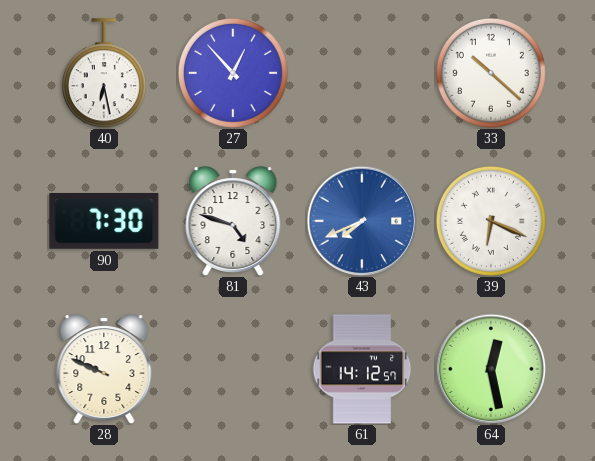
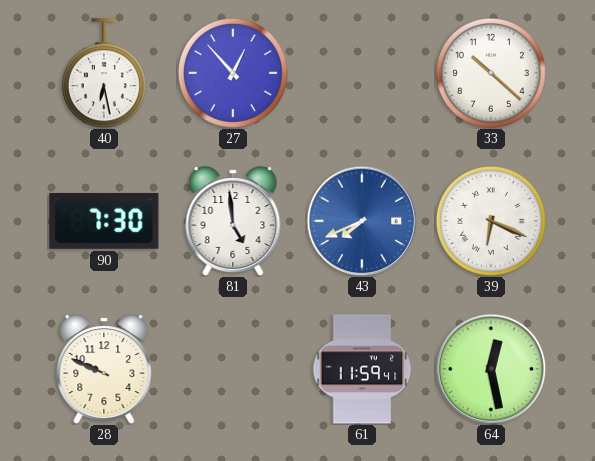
81: 4:48 -> 4:59
61: 14:12 -> 11:59
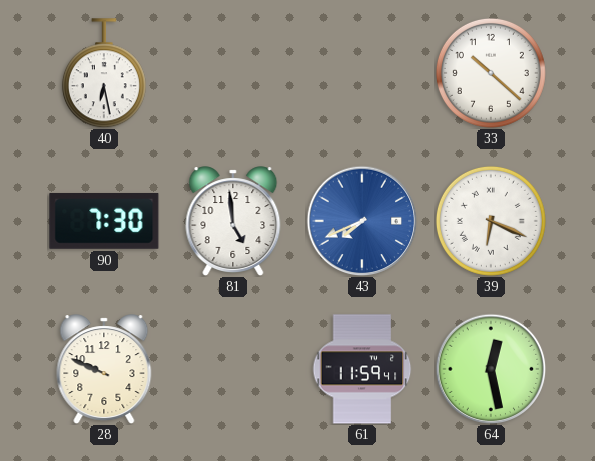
27: 12:53 -> none
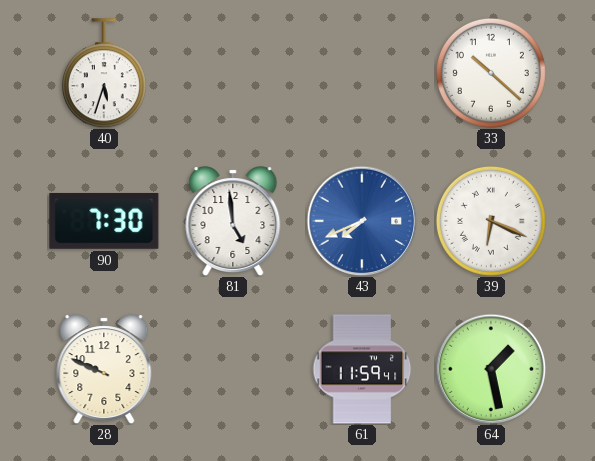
40: 6:28 -> 5:33
64: 12:28 -> 1:28
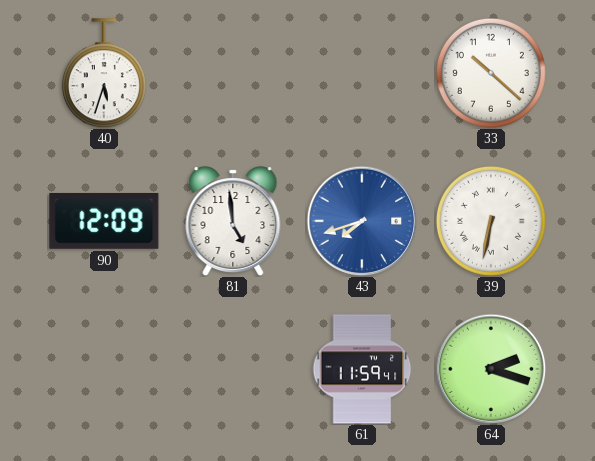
90: 7:30 -> 12:09
43: 7:41 -> 7:42
39: 6:19 -> 6:32
28: 9:49 -> none
64: 1:28 -> 2:18
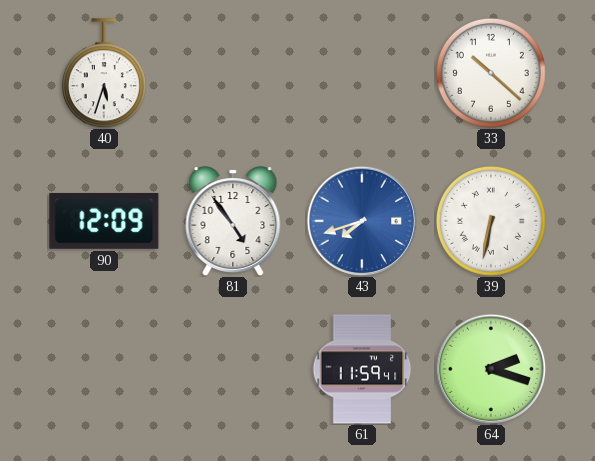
81: 4:59 -> 4:54
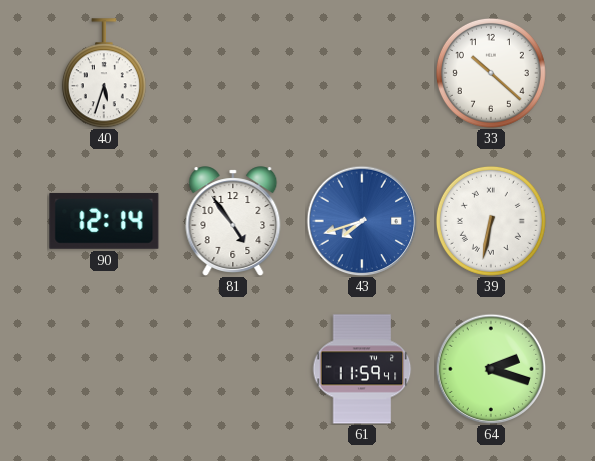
90: 12:09 -> 12:14
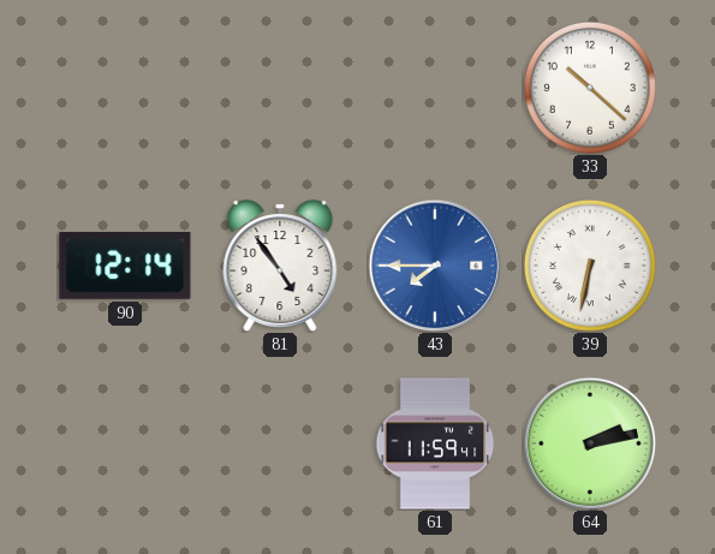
40: 5:33 -> none
43: 7:42 -> 7:45
64: 2:18 -> 2:13
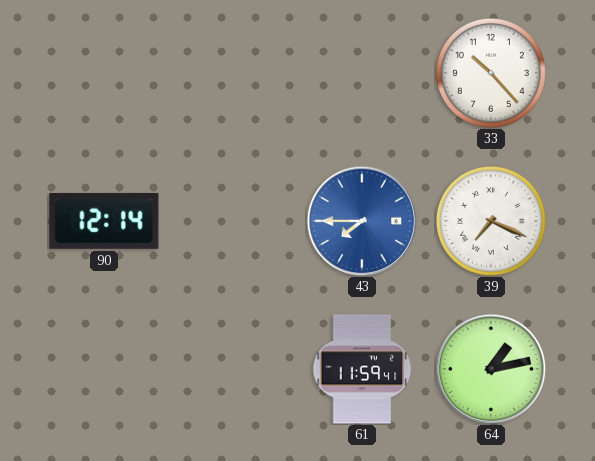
33: 10:22 -> 10:23
81: 4:54 -> none
39: 6:32 -> 7:19
64: 2:13 -> 1:13
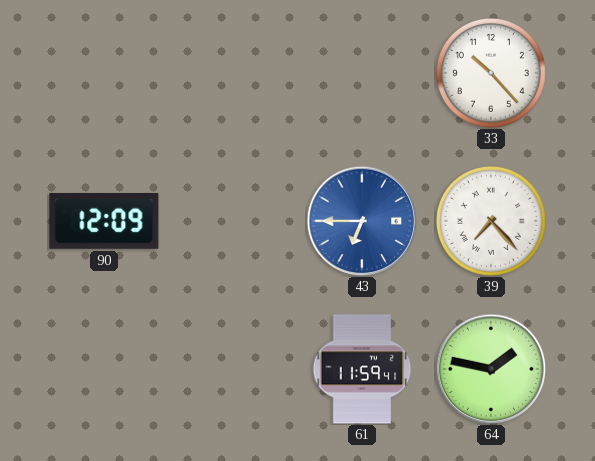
90: 12:14 -> 12:09
43: 7:45 -> 6:45
39: 7:19 -> 7:23
64: 1:13 -> 1:47
